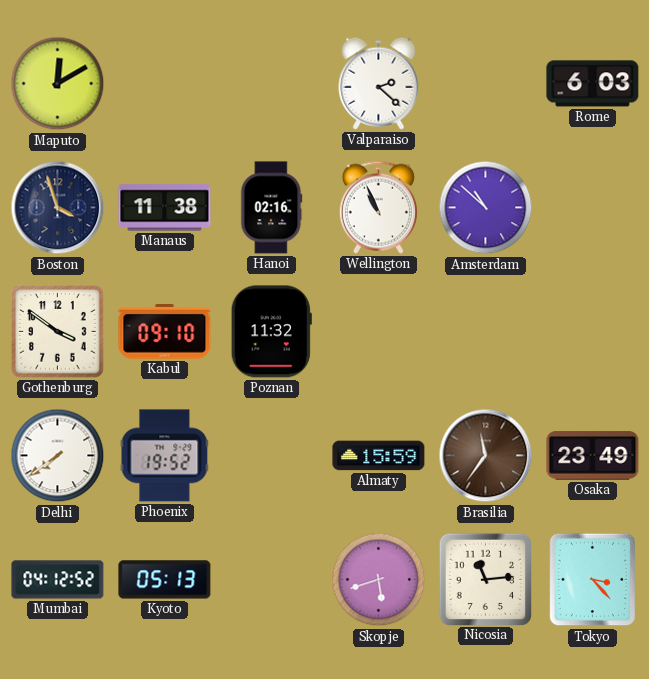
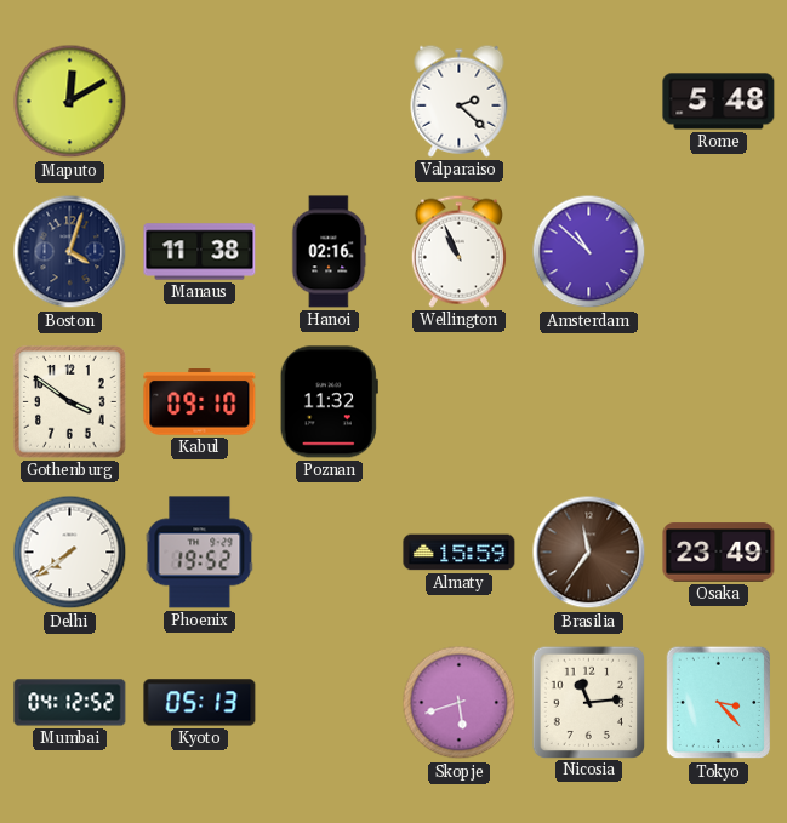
Rome: 6:03 -> 5:48
Boston: 3:57 -> 4:03
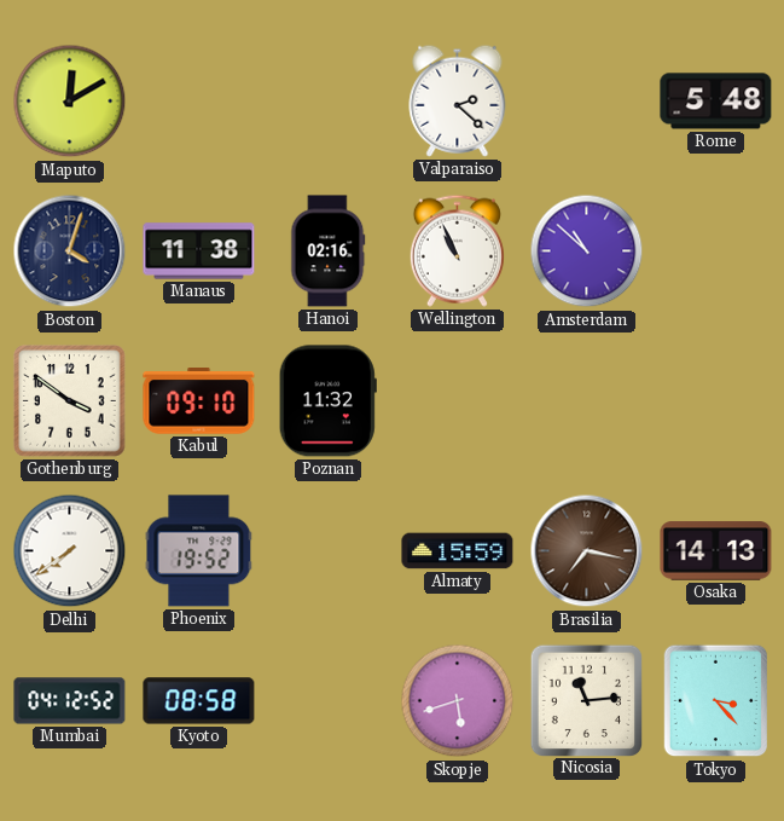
Brasilia: 11:36 -> 7:17
Osaka: 23:49 -> 14:13
Kyoto: 05:13 -> 08:58
